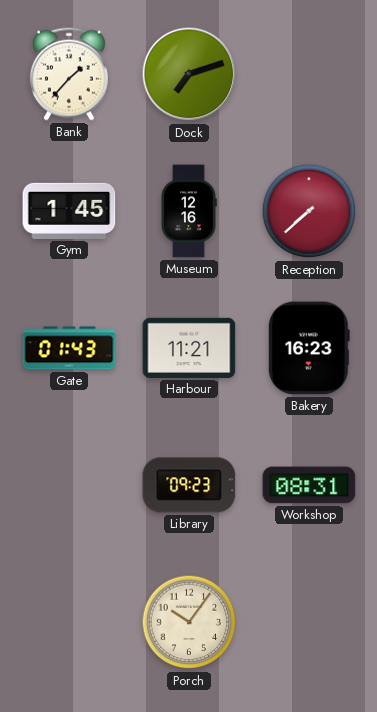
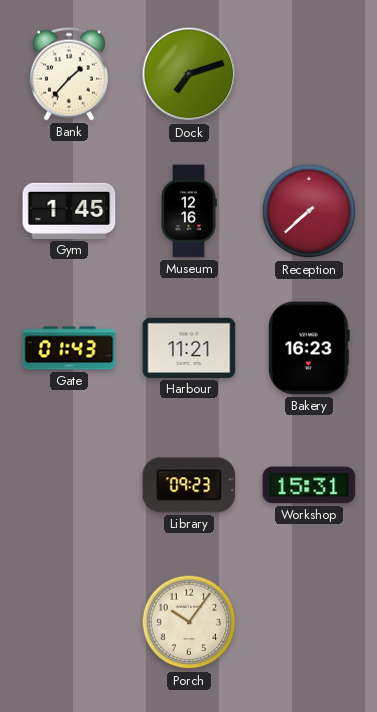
Workshop: 08:31 -> 15:31
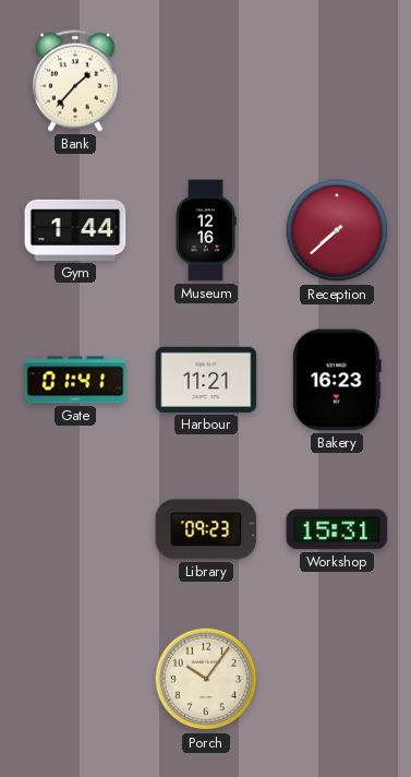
Dock: 7:12 -> none
Gym: 1:45 -> 1:44
Gate: 01:43 -> 01:41
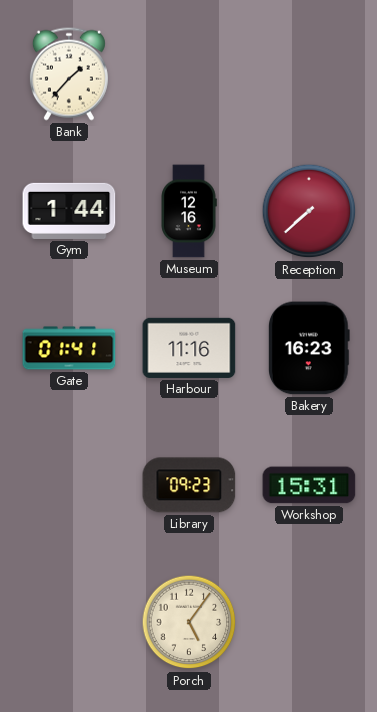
Harbour: 11:21 -> 11:16
Porch: 10:06 -> 5:06
